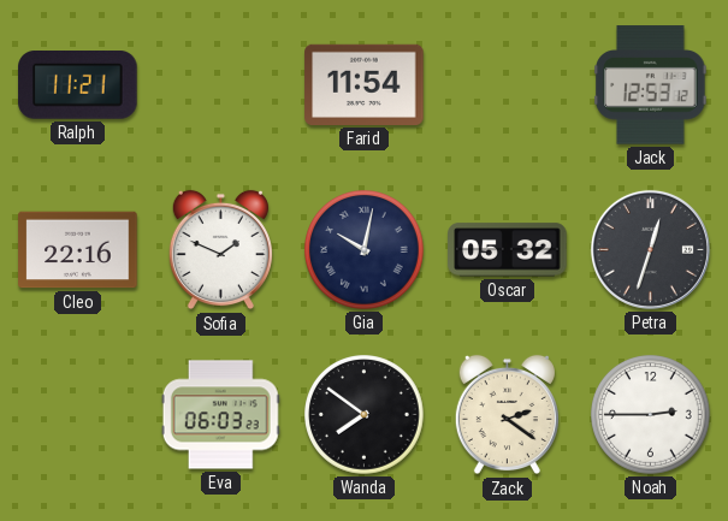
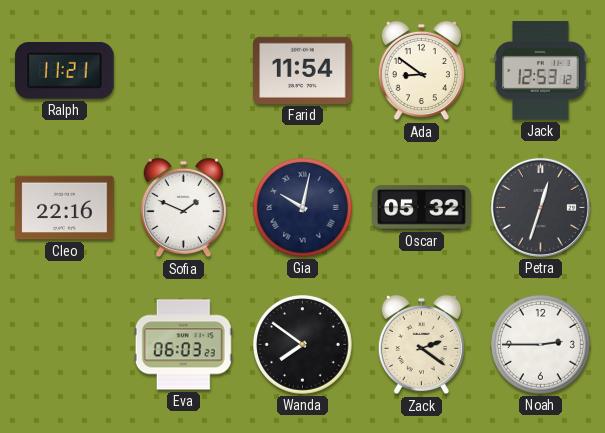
Ada: none -> 8:51
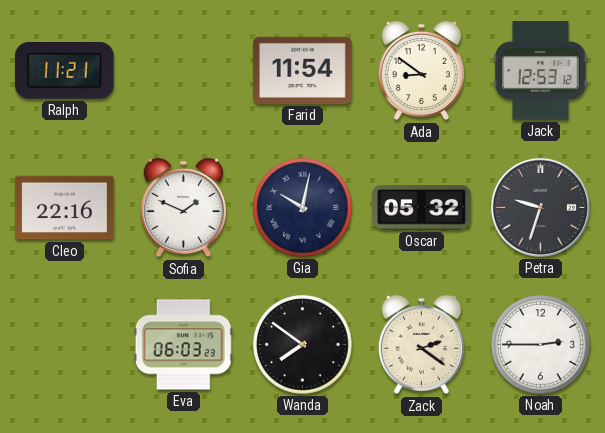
Petra: 12:33 -> 9:33
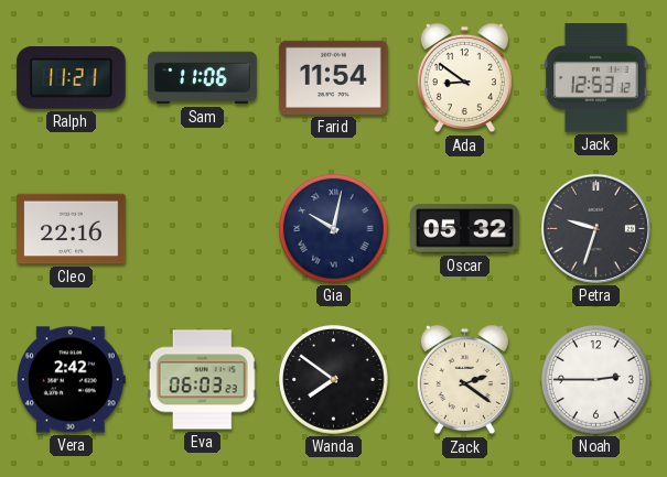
Sam: none -> 11:06
Sofia: 1:49 -> none
Vera: none -> 2:42
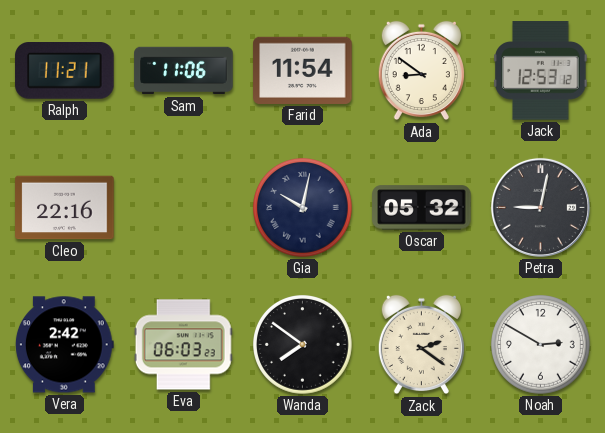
Petra: 9:33 -> 9:02
Noah: 2:45 -> 2:50
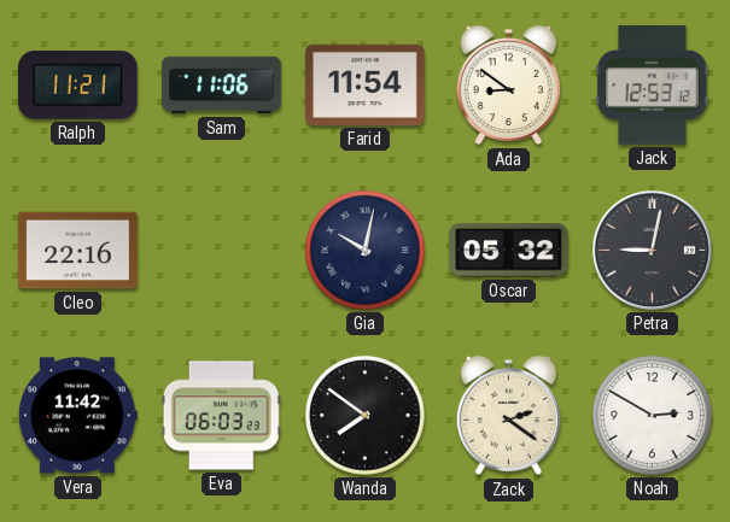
Vera: 2:42 -> 11:42
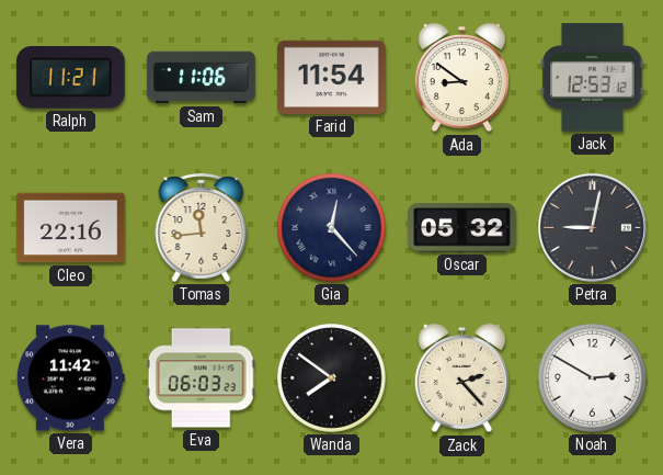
Tomas: none -> 11:44
Gia: 10:02 -> 12:23
Zack: 2:21 -> 2:23
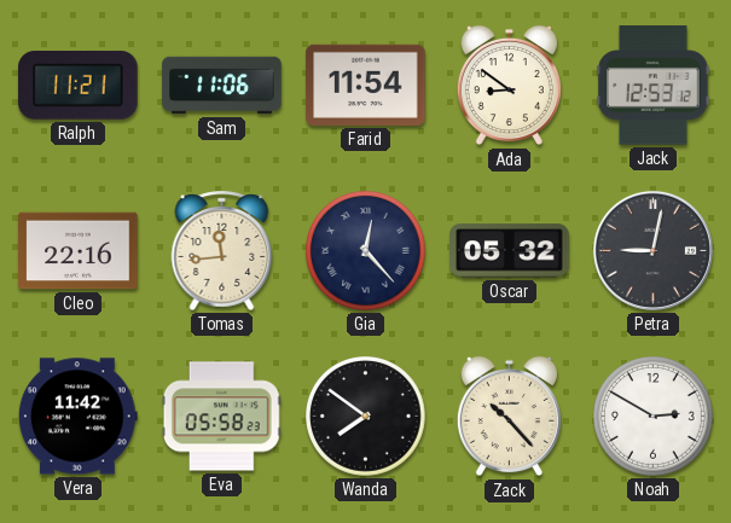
Eva: 06:03 -> 05:58
Zack: 2:23 -> 10:23
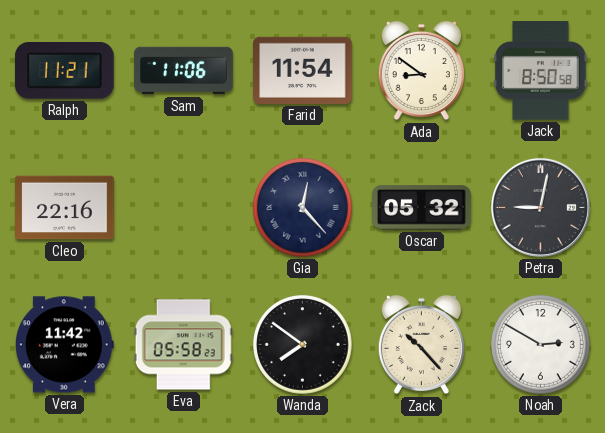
Jack: 12:53 -> 8:50
Tomas: 11:44 -> none
